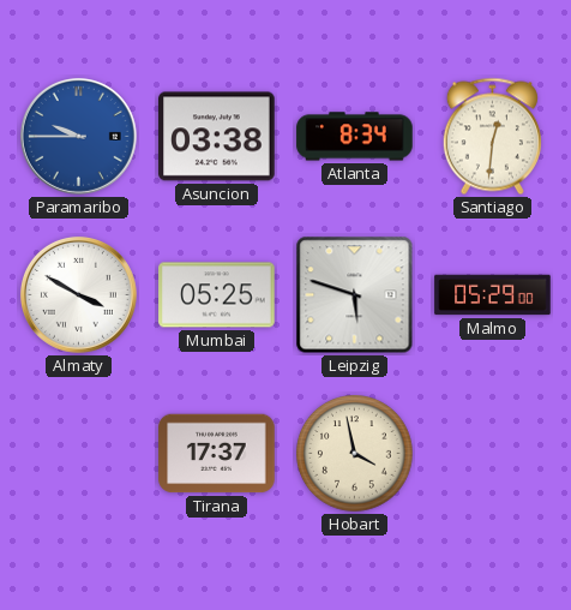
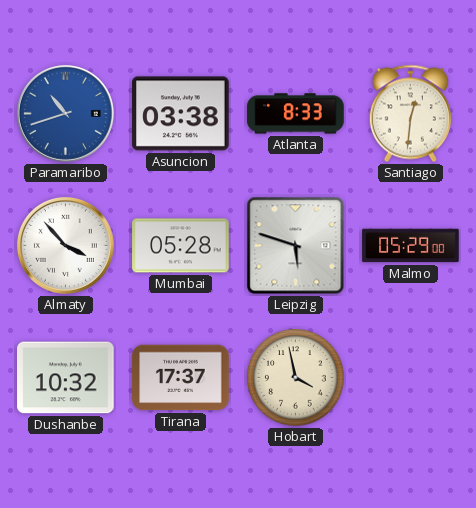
Paramaribo: 9:45 -> 10:42
Atlanta: 8:34 -> 8:33
Almaty: 3:50 -> 3:53
Mumbai: 05:25 -> 05:28
Dushanbe: none -> 10:32
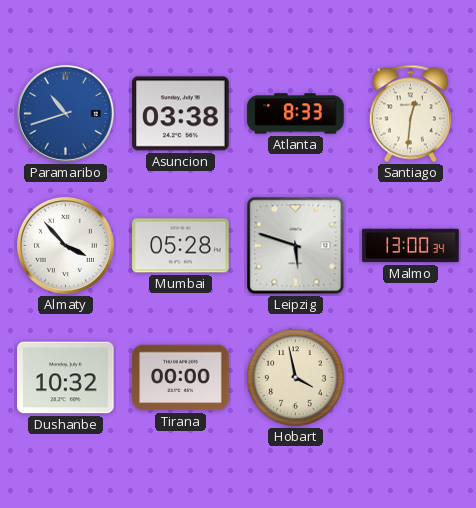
Malmo: 05:29 -> 13:00
Tirana: 17:37 -> 00:00
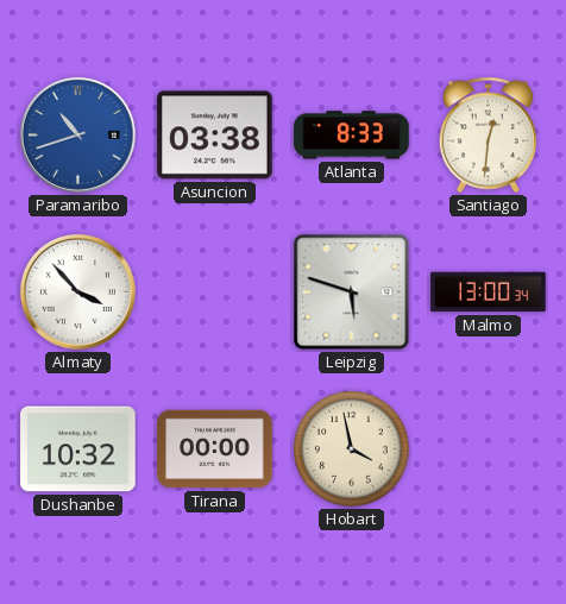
Mumbai: 05:28 -> none
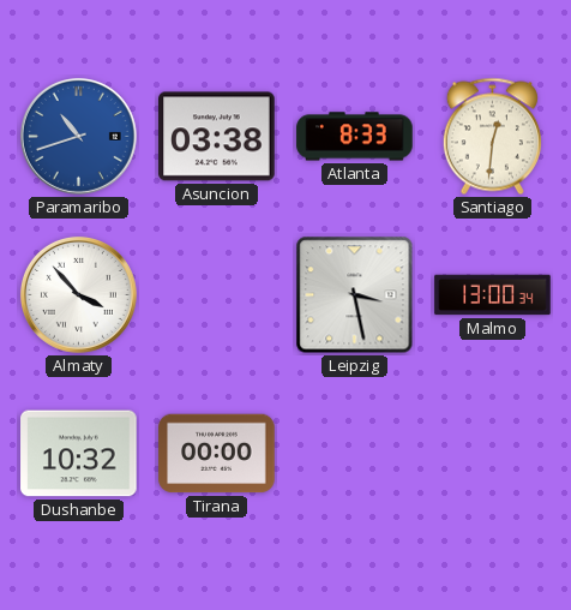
Leipzig: 5:48 -> 3:28
Hobart: 3:58 -> none
